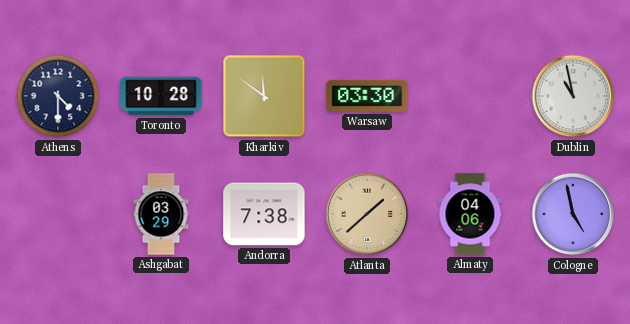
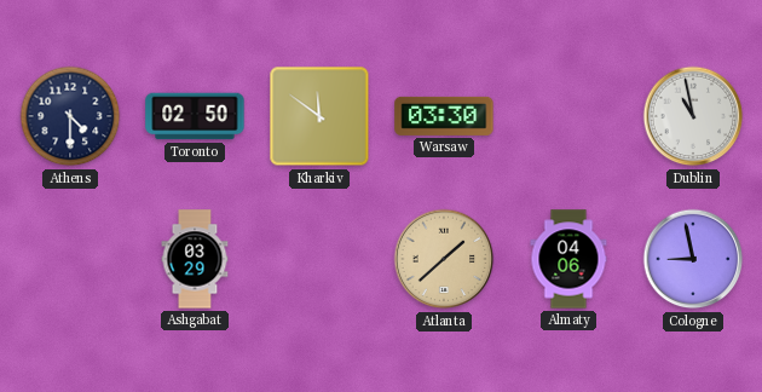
Toronto: 10:28 -> 02:50
Andorra: 7:38 -> none
Cologne: 4:58 -> 8:58
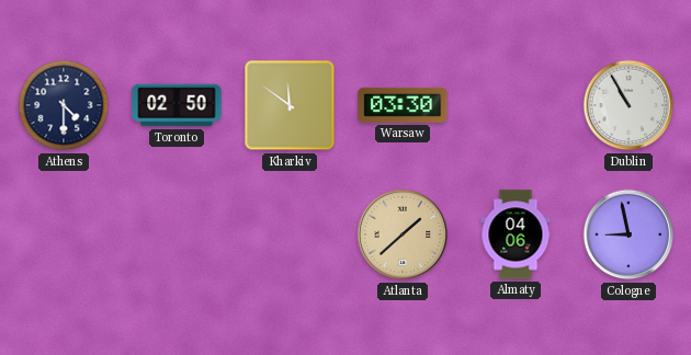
Dublin: 10:58 -> 10:55
Ashgabat: 03:29 -> none
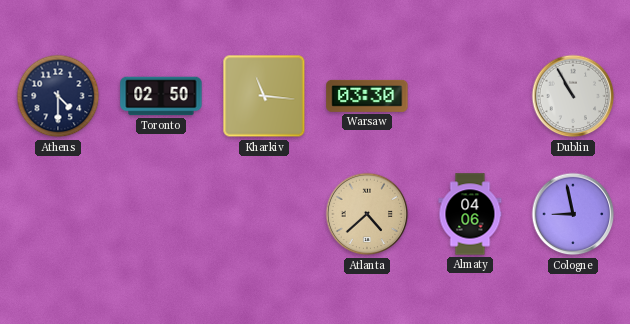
Kharkiv: 11:51 -> 11:16
Atlanta: 1:38 -> 4:38
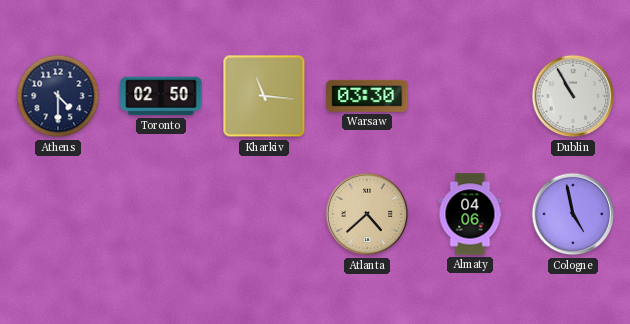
Cologne: 8:58 -> 4:58
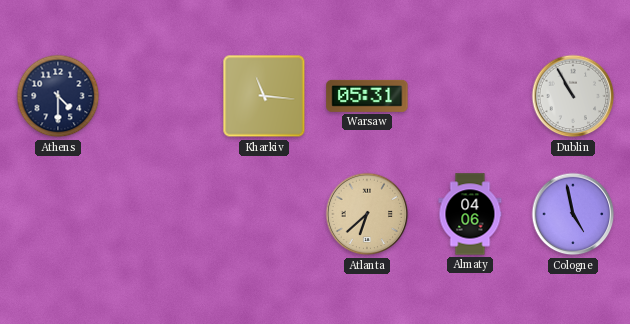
Toronto: 02:50 -> none
Warsaw: 03:30 -> 05:31
Atlanta: 4:38 -> 6:38
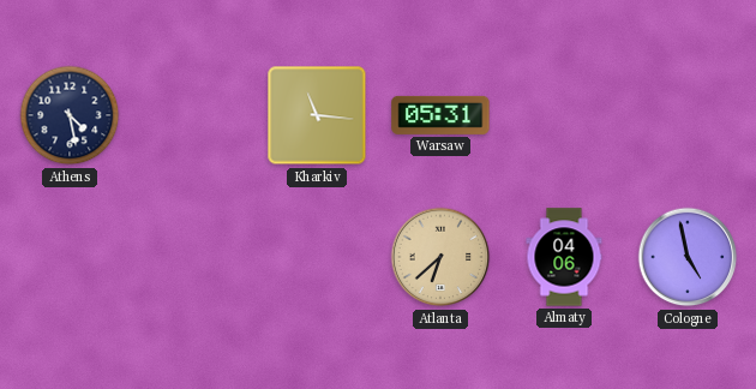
Athens: 4:30 -> 4:28
Dublin: 10:55 -> none
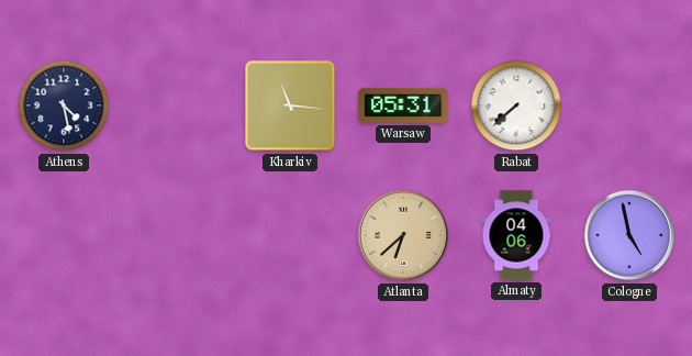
Rabat: none -> 7:38
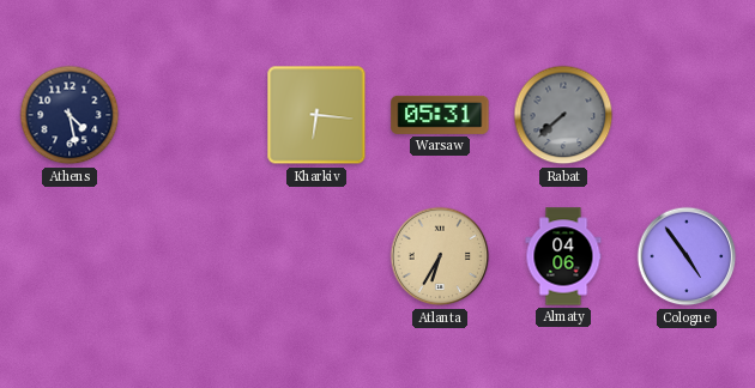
Kharkiv: 11:16 -> 6:16
Rabat dial: white -> grey
Atlanta: 6:38 -> 6:35
Cologne: 4:58 -> 4:54
